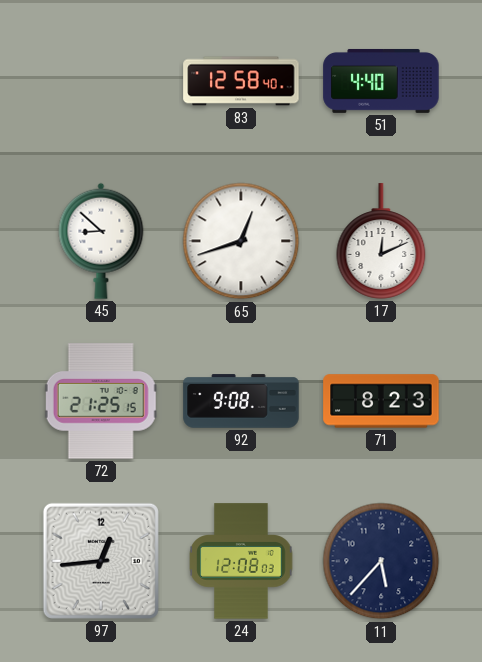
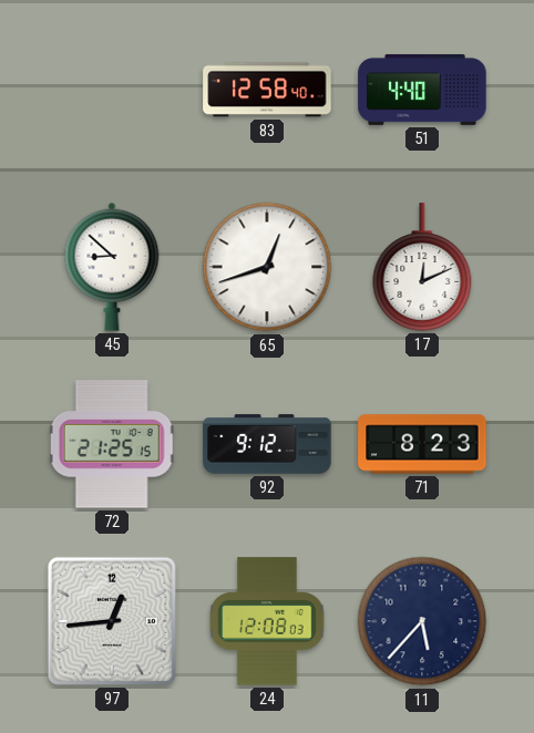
92: 9:08 -> 9:12
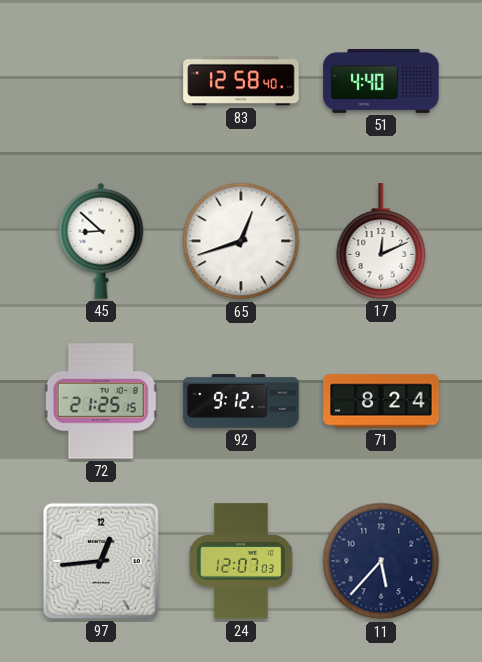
71: 8:23 -> 8:24
24: 12:08 -> 12:07
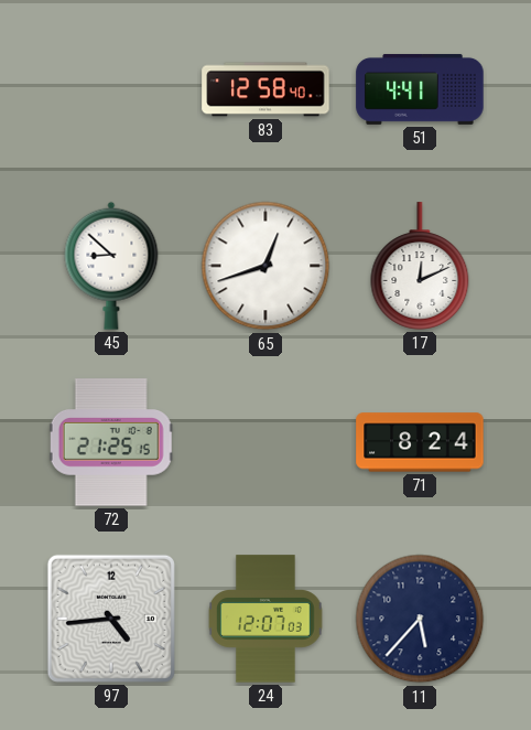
51: 4:40 -> 4:41
92: 9:12 -> none
97: 12:44 -> 4:44
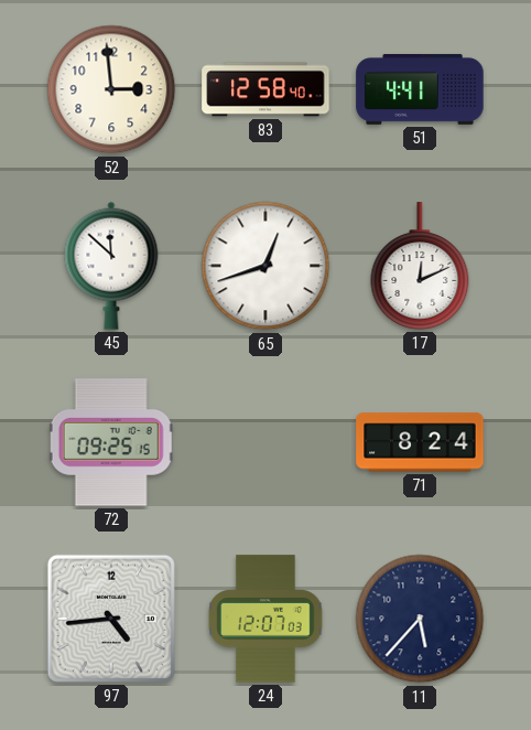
52: none -> 2:59
45: 8:52 -> 11:52
72: 21:25 -> 09:25
